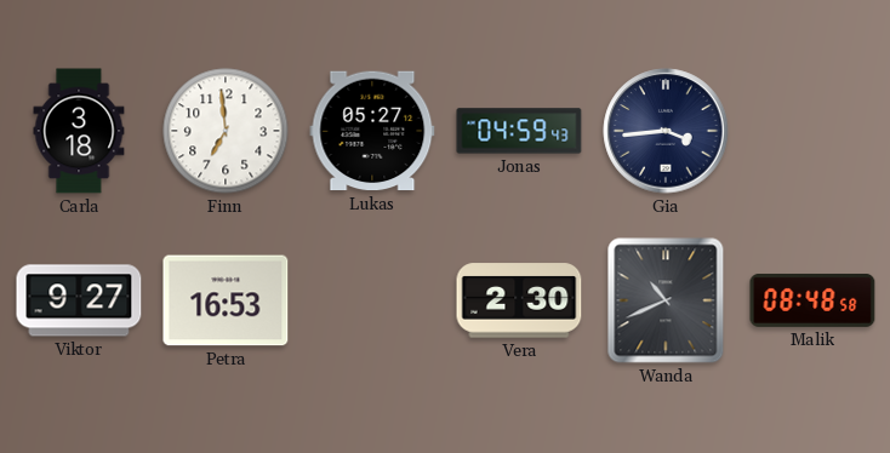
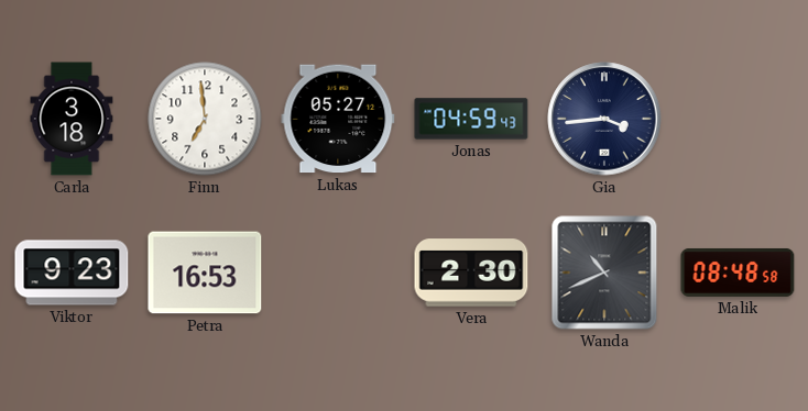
Viktor: 9:27 -> 9:23
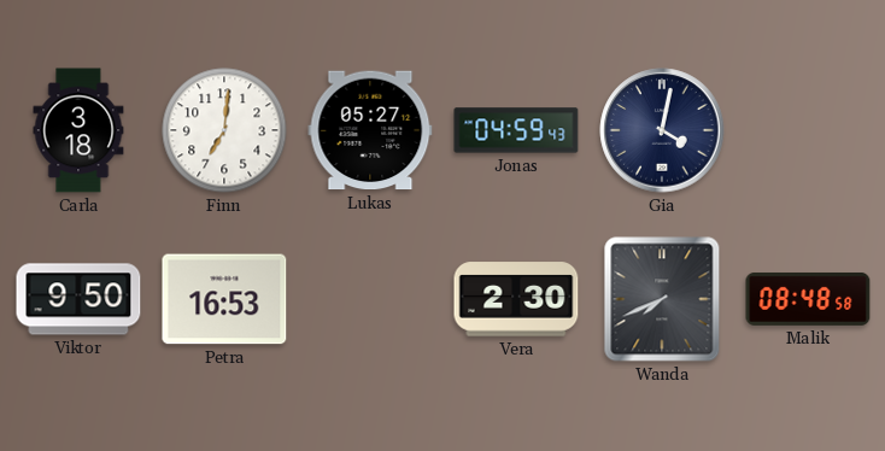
Finn: 6:59 -> 7:01
Gia: 3:44 -> 4:02
Viktor: 9:23 -> 9:50
Wanda: 10:41 -> 7:41
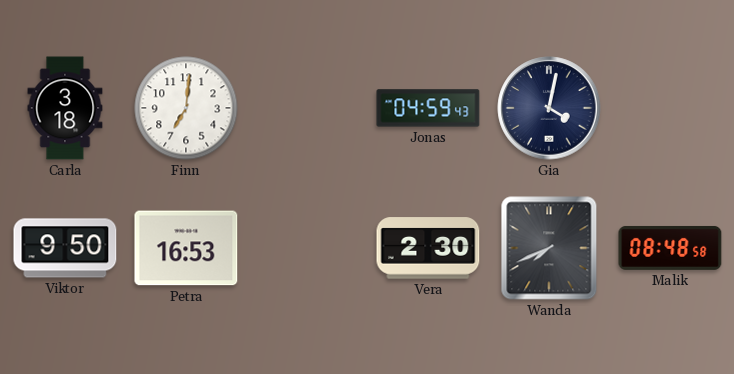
Lukas: 05:27 -> none
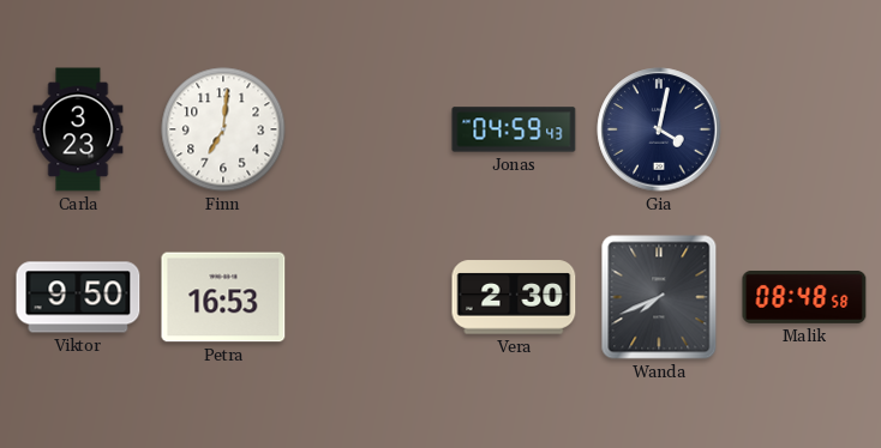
Carla: 3:18 -> 3:23
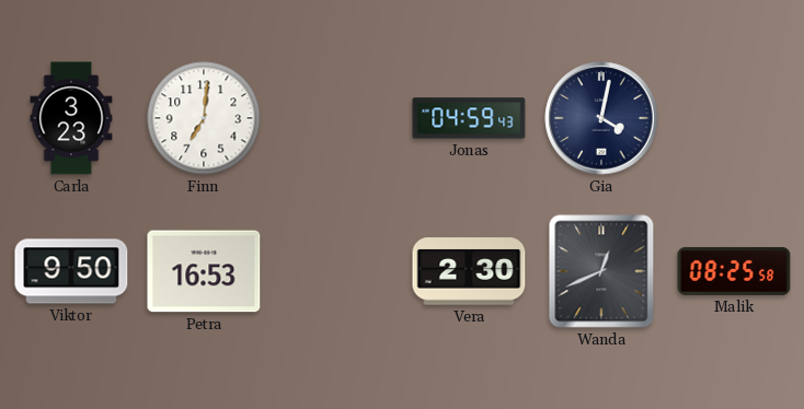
Wanda: 7:41 -> 12:41
Malik: 08:48 -> 08:25
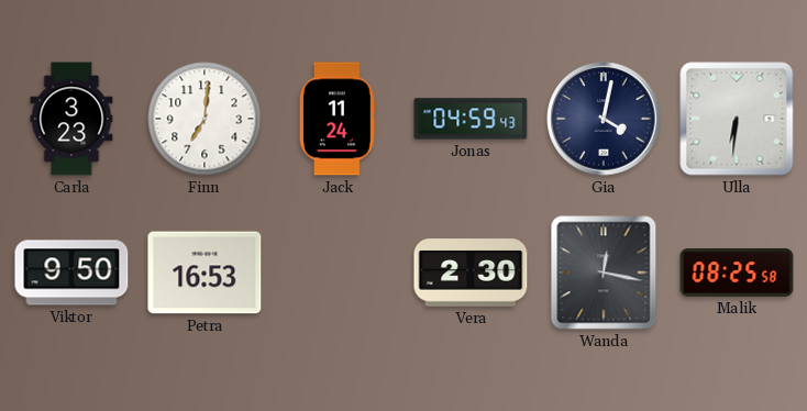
Jack: none -> 11:24
Ulla: none -> 6:31
Wanda: 12:41 -> 12:17
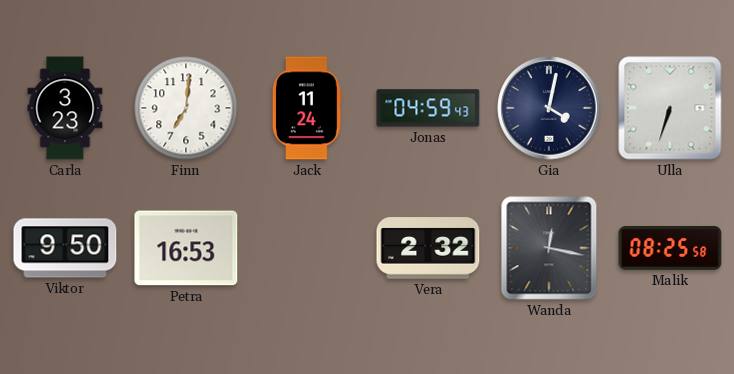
Ulla: 6:31 -> 6:33
Vera: 2:30 -> 2:32
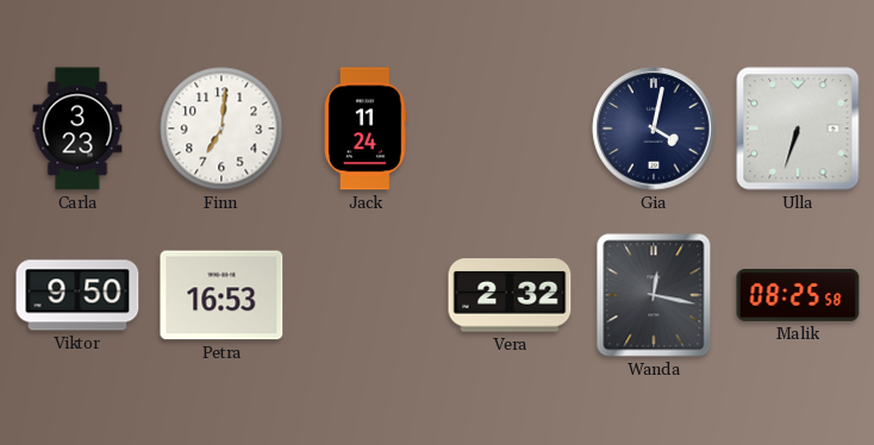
Jonas: 04:59 -> none
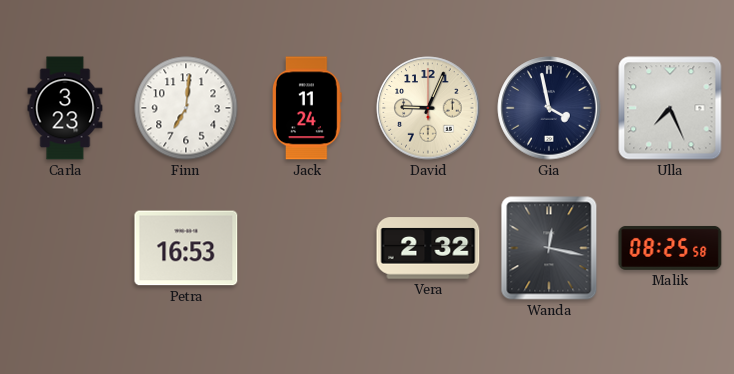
David: none -> 9:04
Gia: 4:02 -> 3:58
Ulla: 6:33 -> 7:26
Viktor: 9:50 -> none
